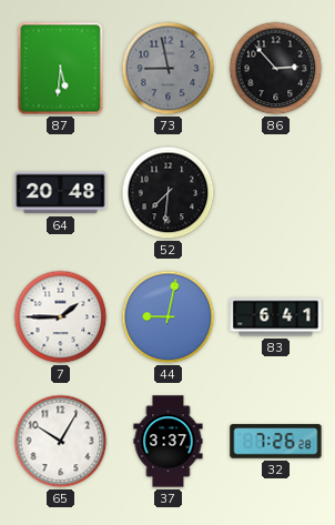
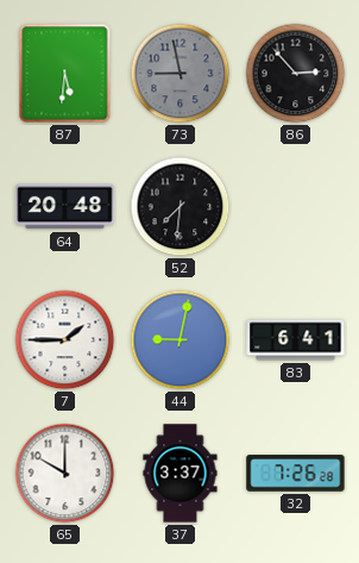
65: 10:05 -> 10:00
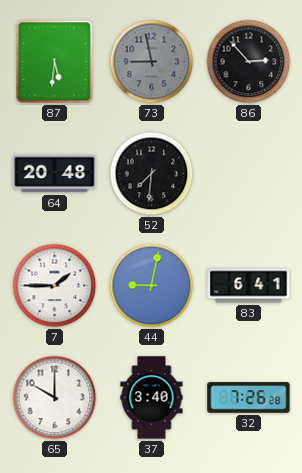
37: 3:37 -> 3:40
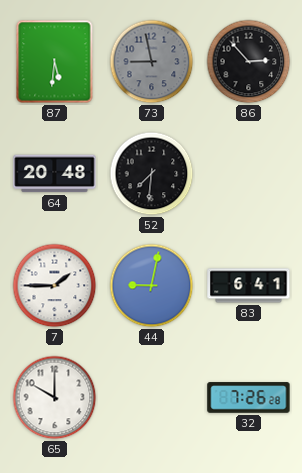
37: 3:40 -> none
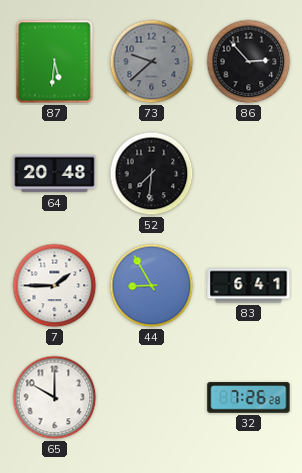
73: 8:58 -> 9:38
44: 9:02 -> 8:55
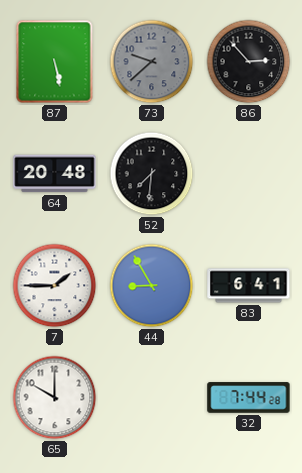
87: 5:31 -> 5:28
32: 7:26 -> 7:44
